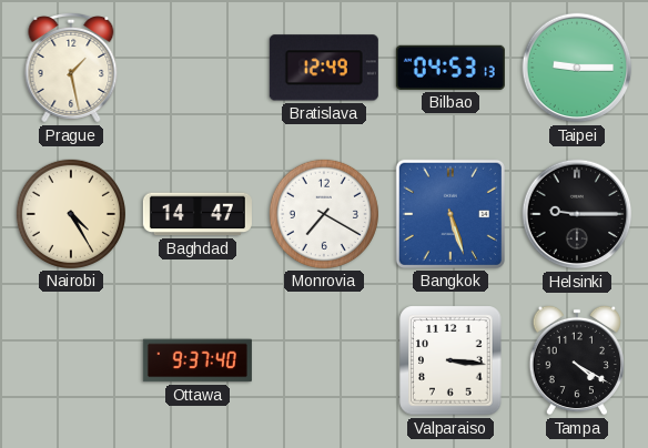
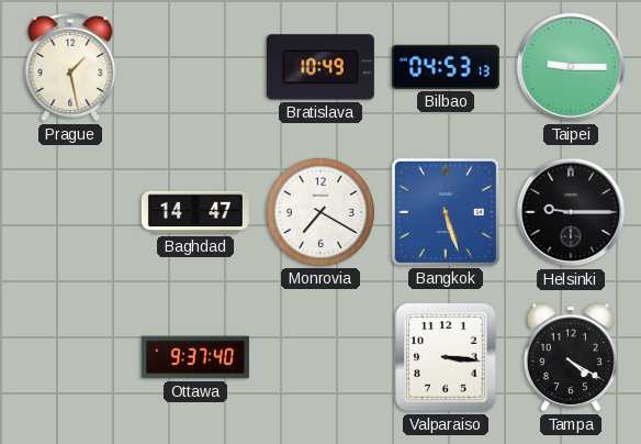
Bratislava: 12:49 -> 10:49
Nairobi: 4:25 -> none
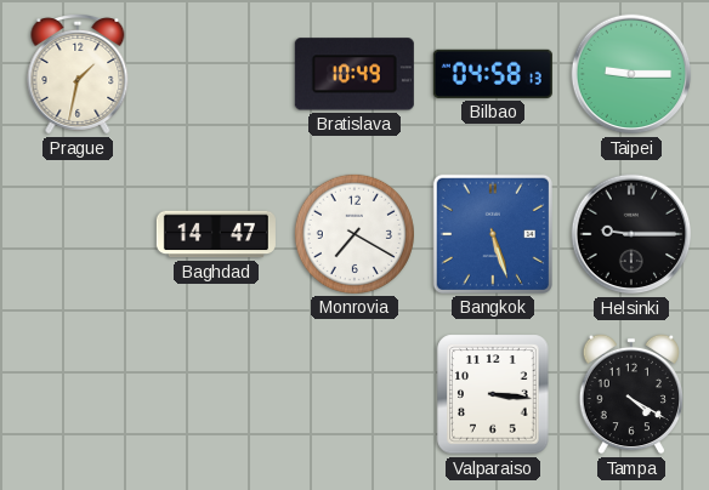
Prague: 1:28 -> 1:32
Bilbao: 04:53 -> 04:58
Ottawa: 9:37 -> none
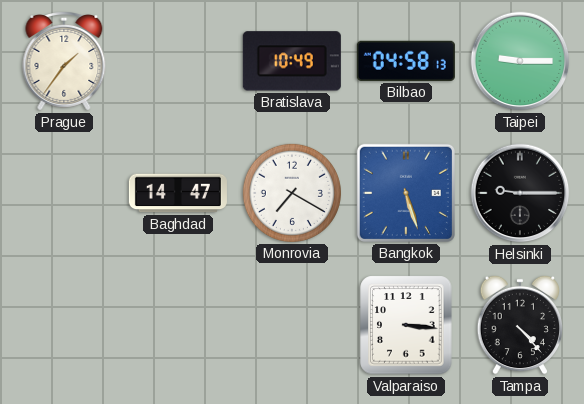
Prague: 1:32 -> 1:36
Tampa: 4:20 -> 4:23
